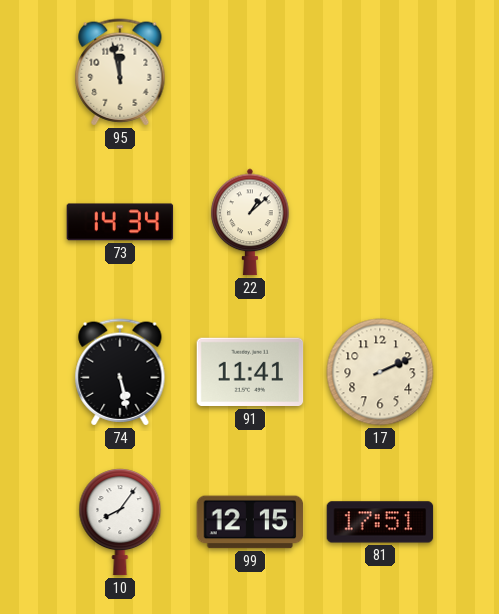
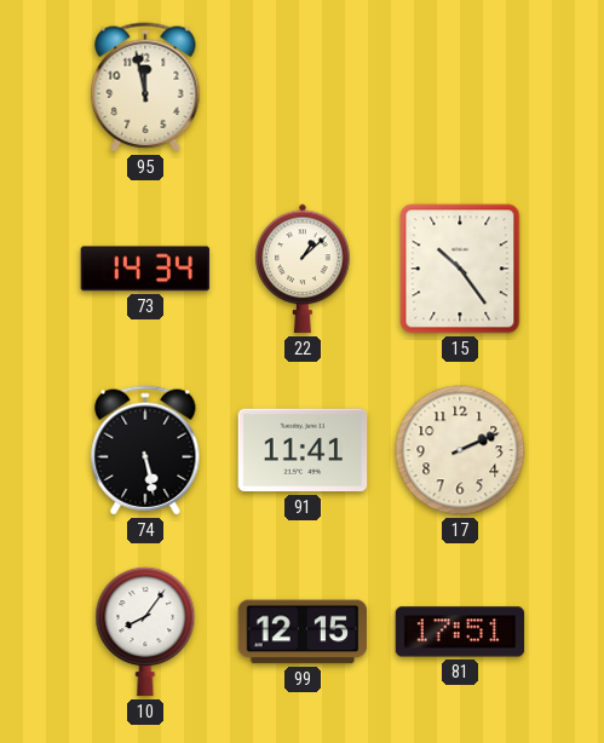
15: none -> 10:24
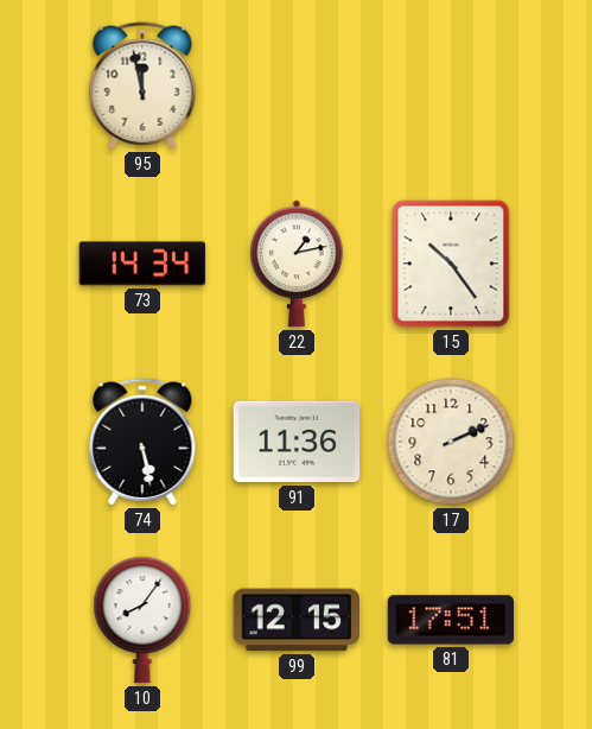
22: 1:08 -> 1:13
91: 11:41 -> 11:36
